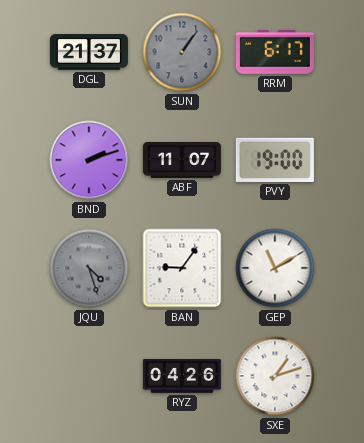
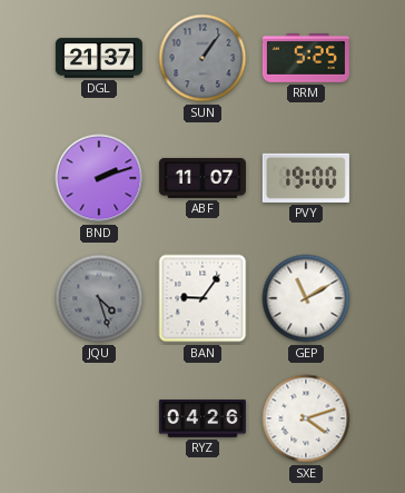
RRM: 6:17 -> 5:25
SXE: 1:12 -> 4:12
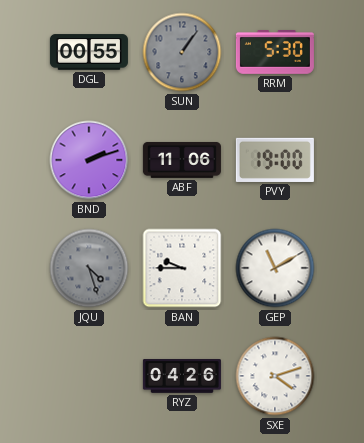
DGL: 21:37 -> 00:55
RRM: 5:25 -> 5:30
ABF: 11:07 -> 11:06
BAN: 9:06 -> 9:45
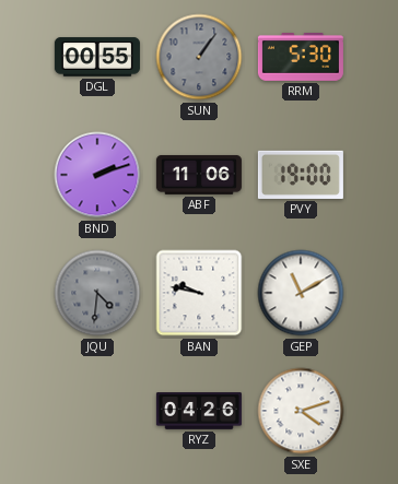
JQU: 4:27 -> 4:31
BAN: 9:45 -> 9:47
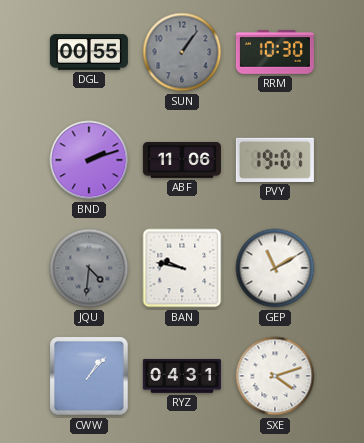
RRM: 5:30 -> 10:30
PVY: 19:00 -> 19:01
CWW: none -> 1:07
RYZ: 04:26 -> 04:31
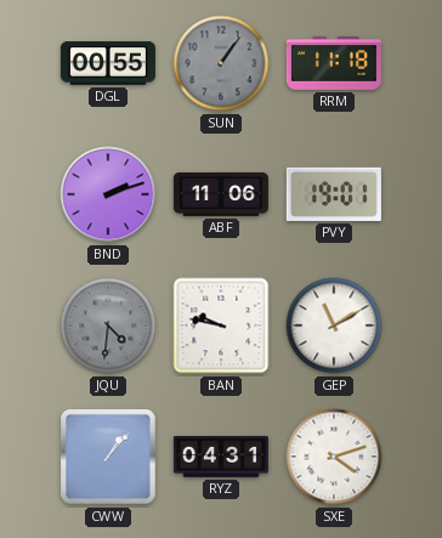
RRM: 10:30 -> 11:18
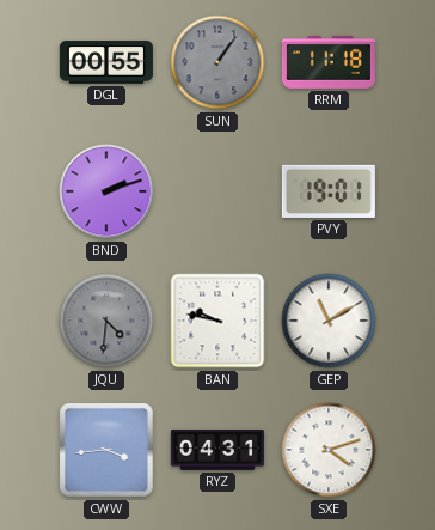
ABF: 11:06 -> none
CWW: 1:07 -> 3:44
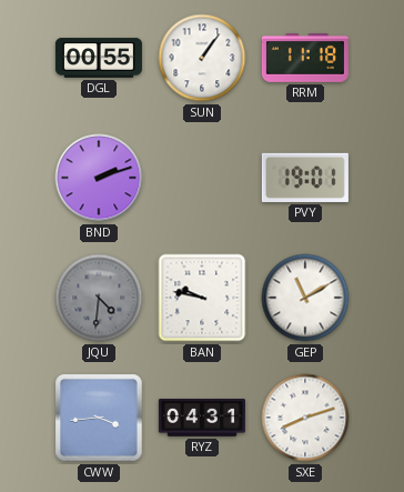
SUN dial: grey -> white
SXE: 4:12 -> 8:12
